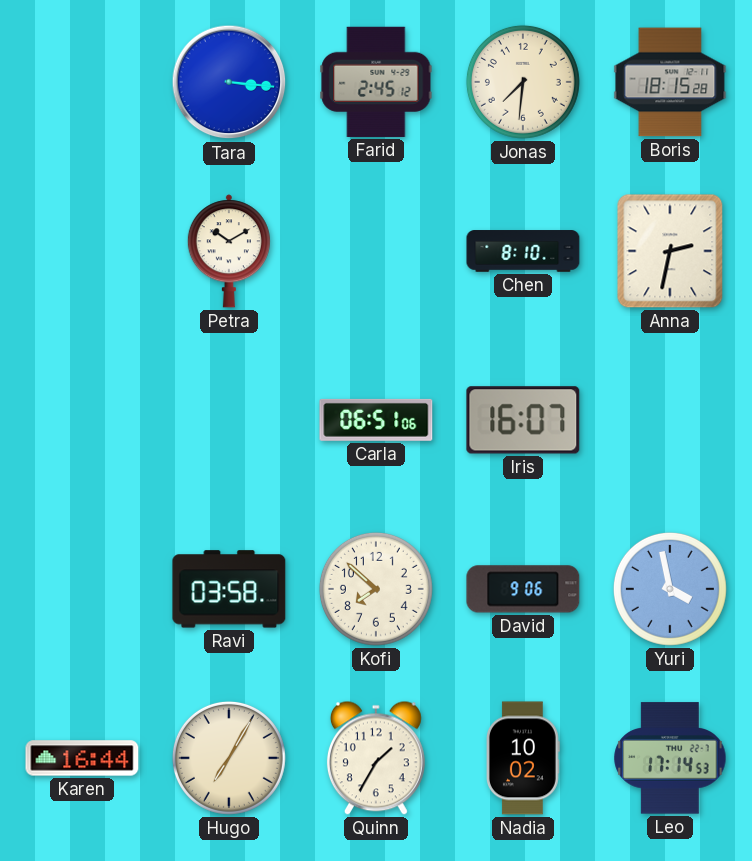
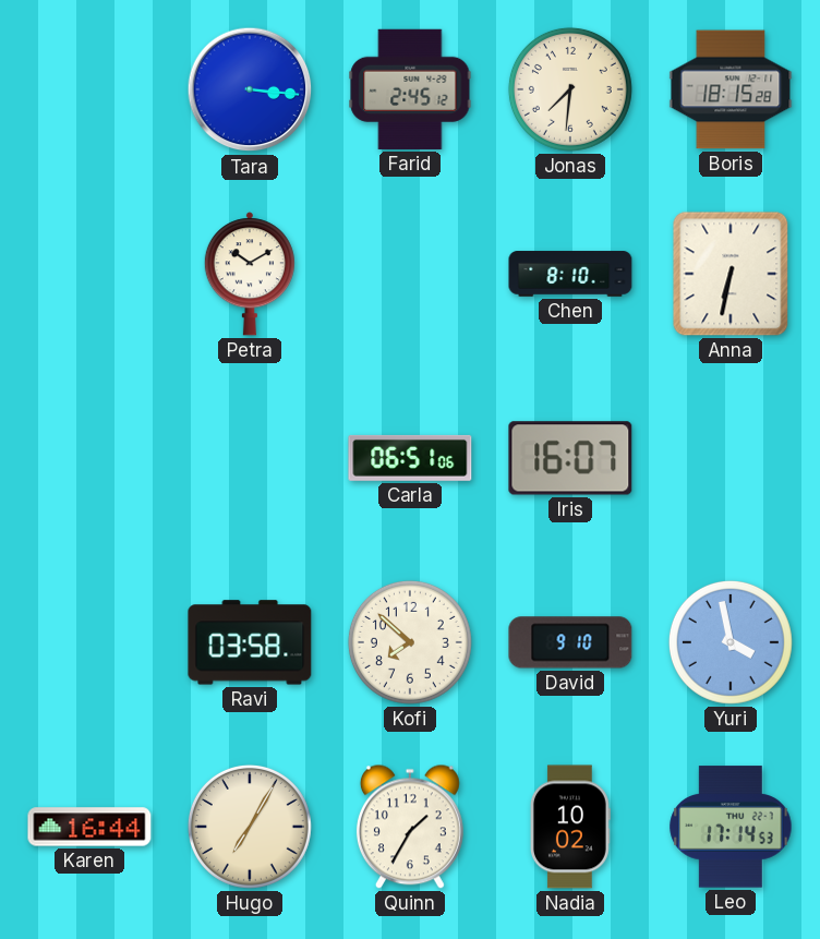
Anna: 2:32 -> 6:32
David: 9:06 -> 9:10
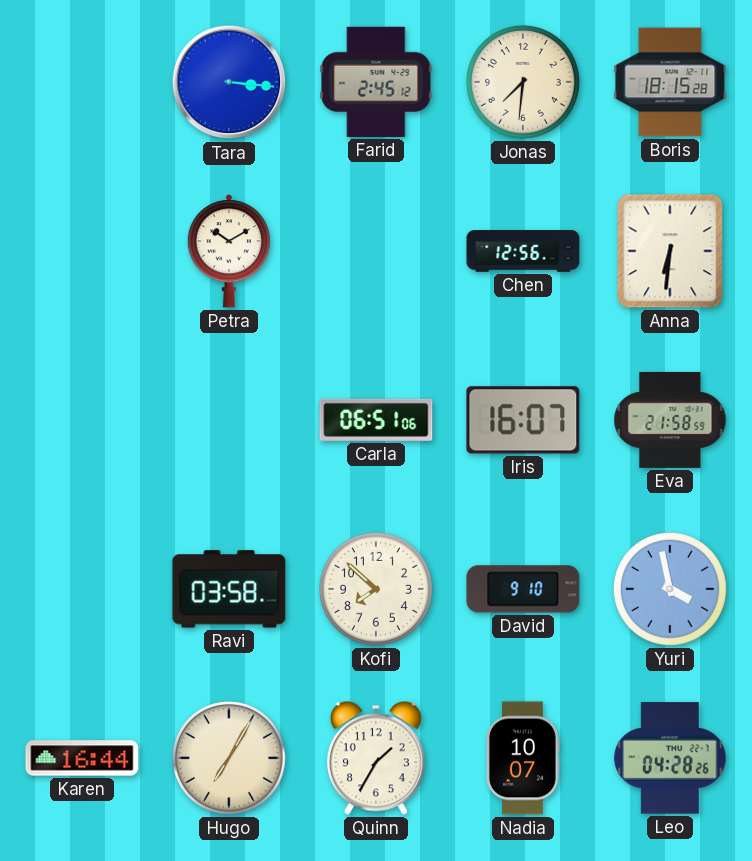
Chen: 8:10 -> 12:56
Anna: 6:32 -> 6:31
Eva: none -> 21:58
Nadia: 10:02 -> 10:07
Leo: 17:14 -> 04:28
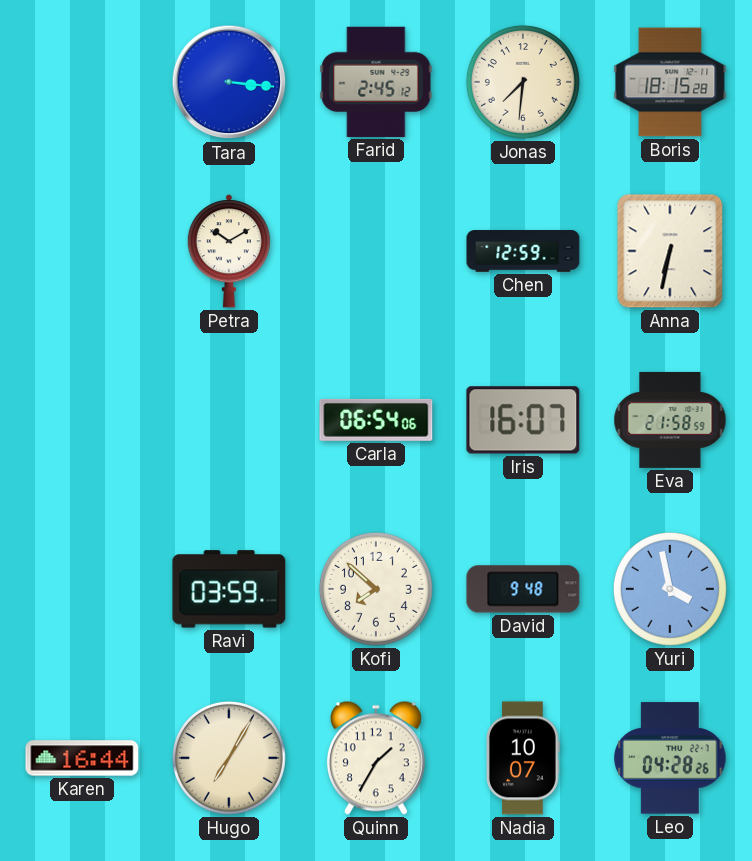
Chen: 12:56 -> 12:59
Anna: 6:31 -> 6:32
Carla: 06:51 -> 06:54
Ravi: 03:58 -> 03:59
David: 9:10 -> 9:48
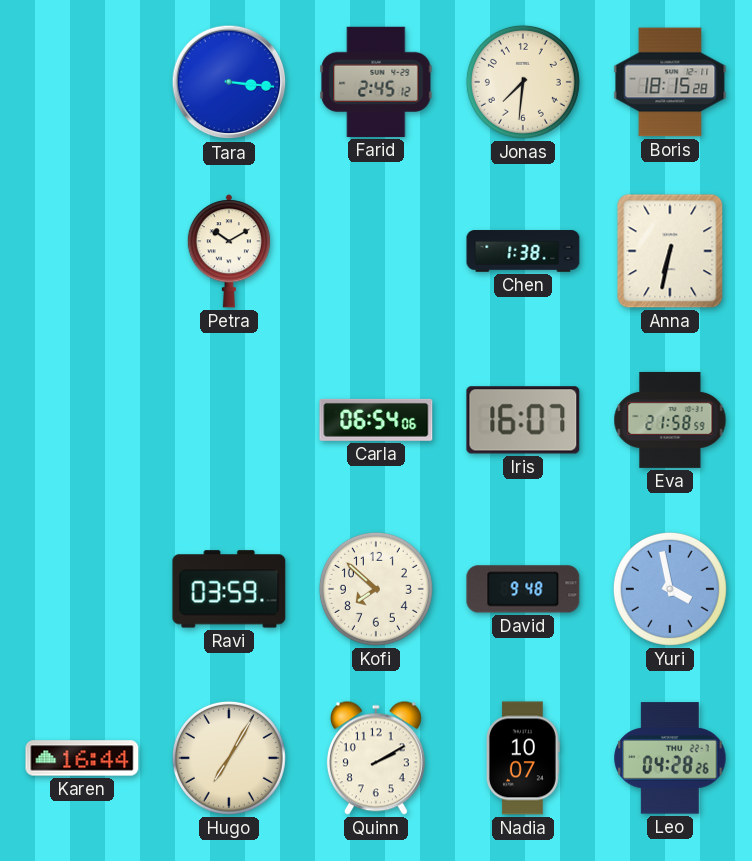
Chen: 12:59 -> 1:38
Quinn: 1:35 -> 2:10
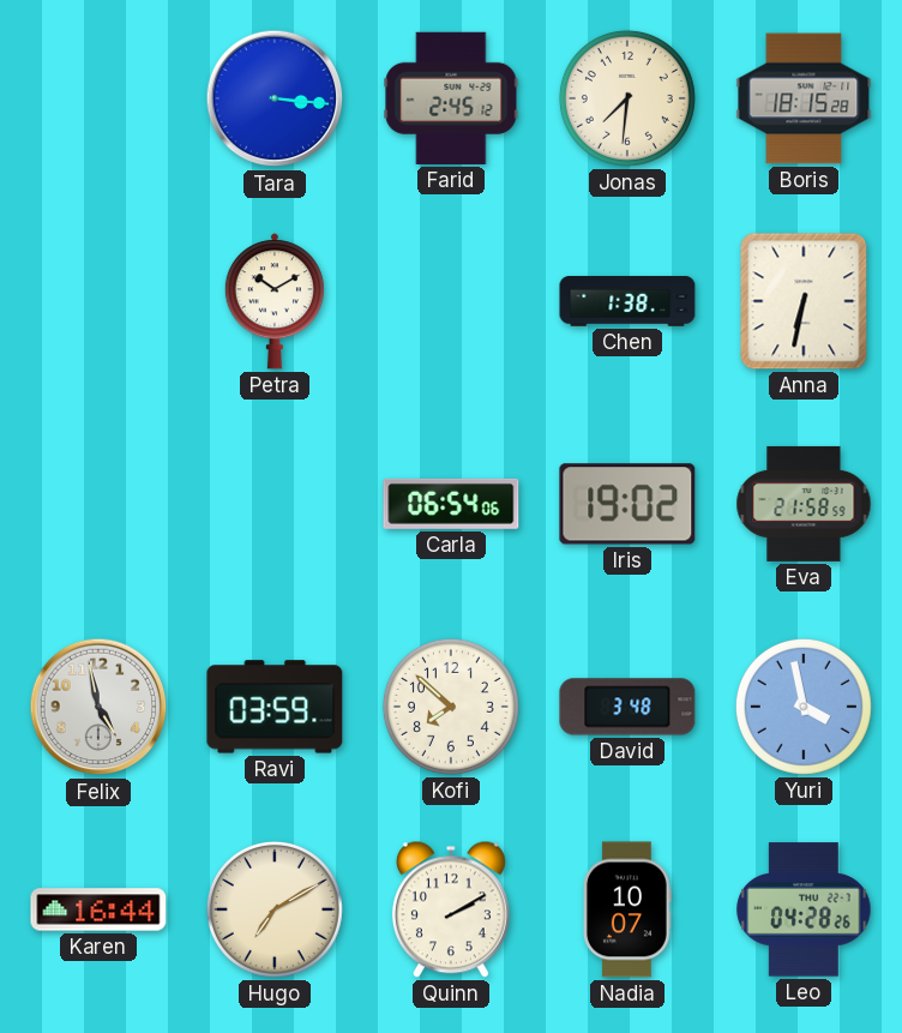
Iris: 16:07 -> 19:02
Felix: none -> 4:58
David: 9:48 -> 3:48
Hugo: 7:05 -> 7:10
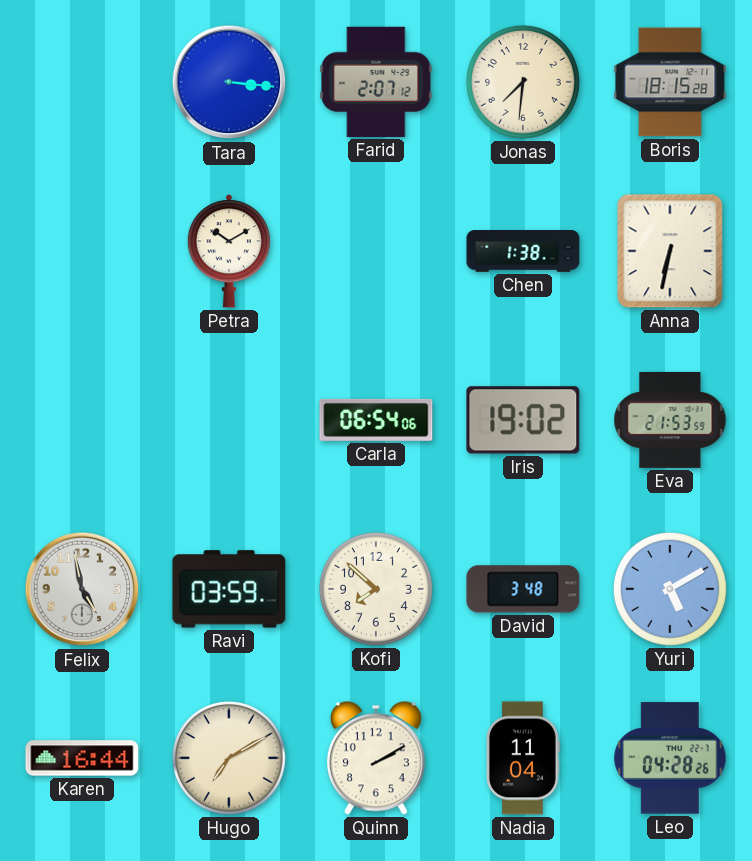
Farid: 2:45 -> 2:07
Eva: 21:58 -> 21:53
Yuri: 3:58 -> 5:10
Nadia: 10:07 -> 11:04
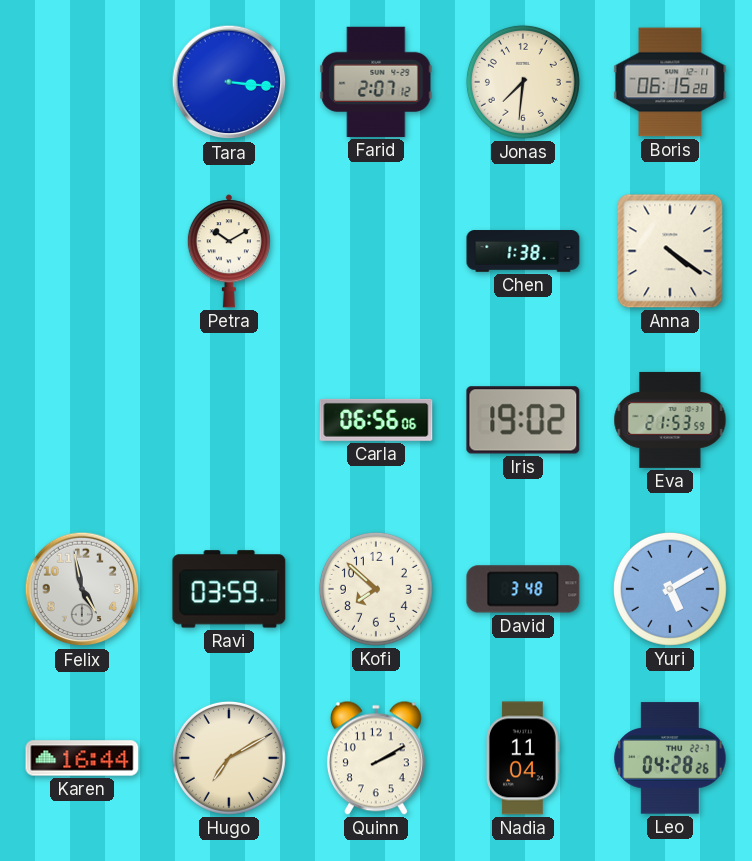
Boris: 18:15 -> 06:15
Anna: 6:32 -> 4:21
Carla: 06:54 -> 06:56
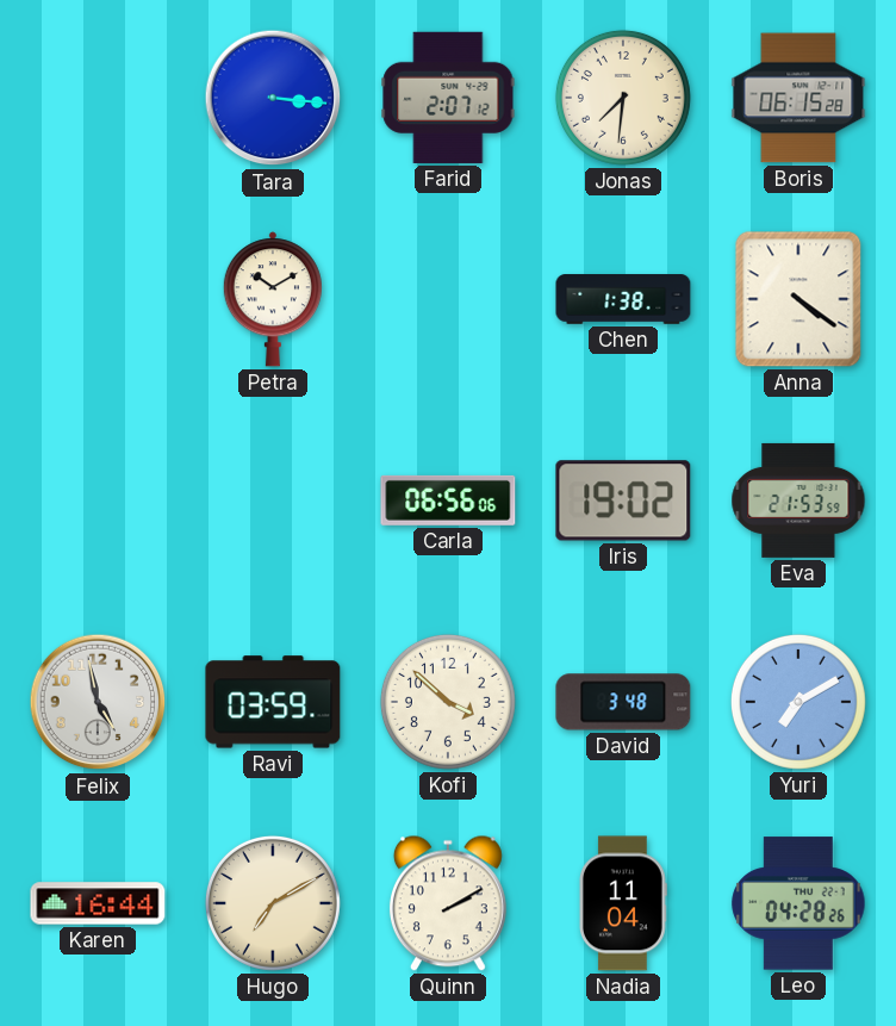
Kofi: 7:52 -> 3:52
Yuri: 5:10 -> 7:10
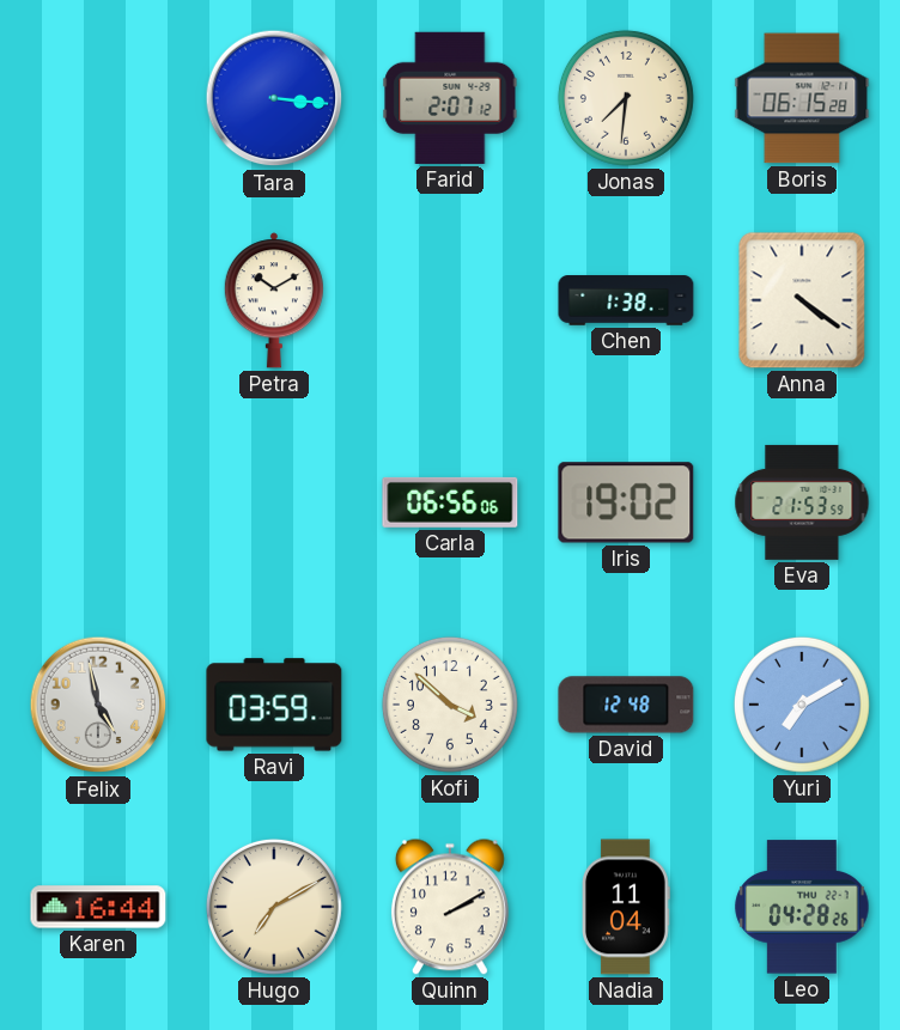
David: 3:48 -> 12:48
